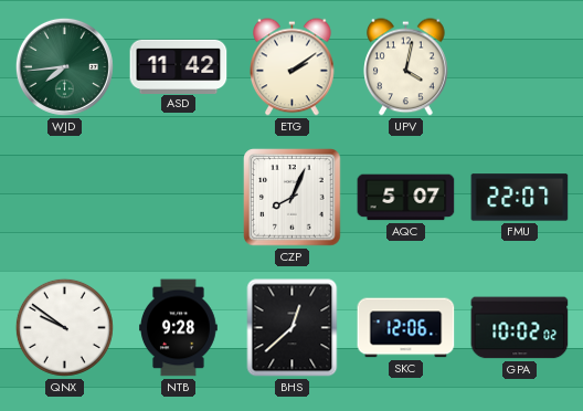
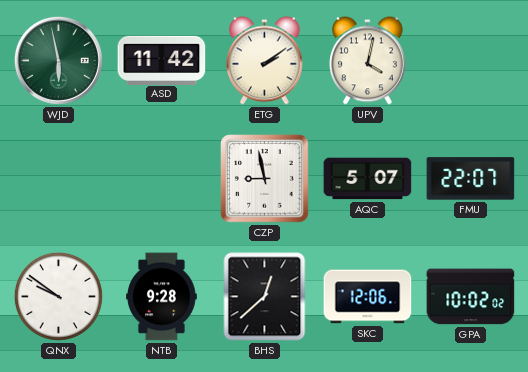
WJD: 7:44 -> 5:58
CZP: 8:04 -> 8:58
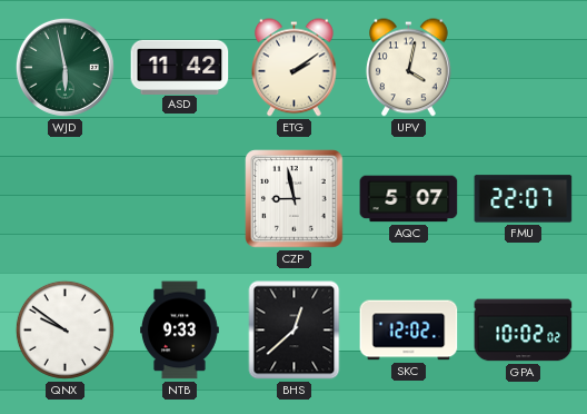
NTB: 9:28 -> 9:33
SKC: 12:06 -> 12:02
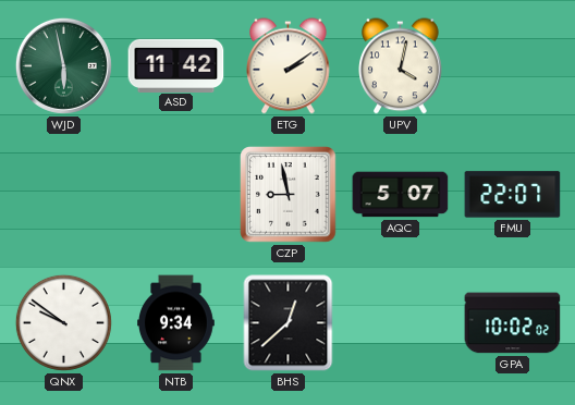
NTB: 9:33 -> 9:34
SKC: 12:02 -> none
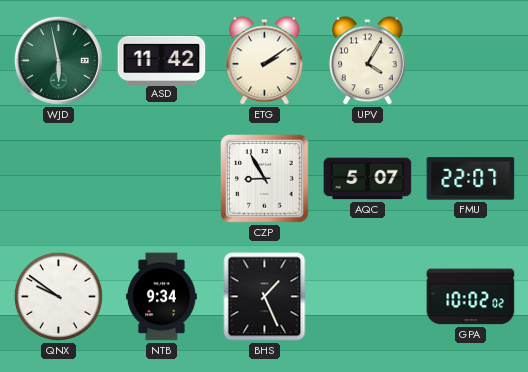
UPV: 4:02 -> 4:05
CZP: 8:58 -> 8:55
BHS: 12:38 -> 1:26
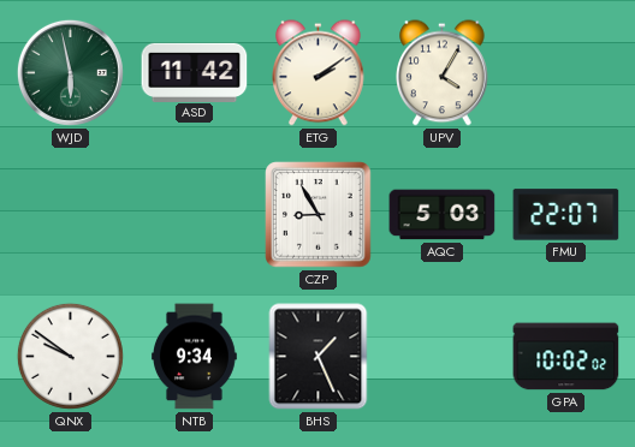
AQC: 5:07 -> 5:03
